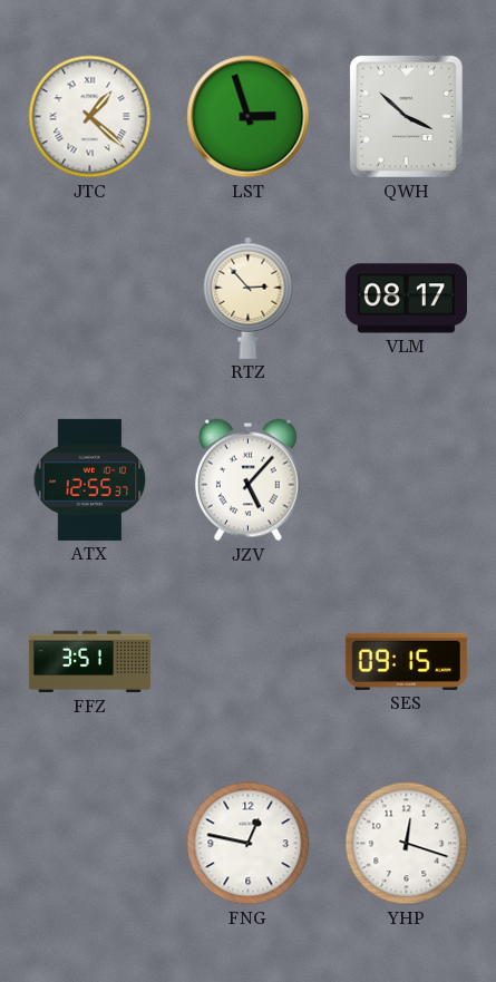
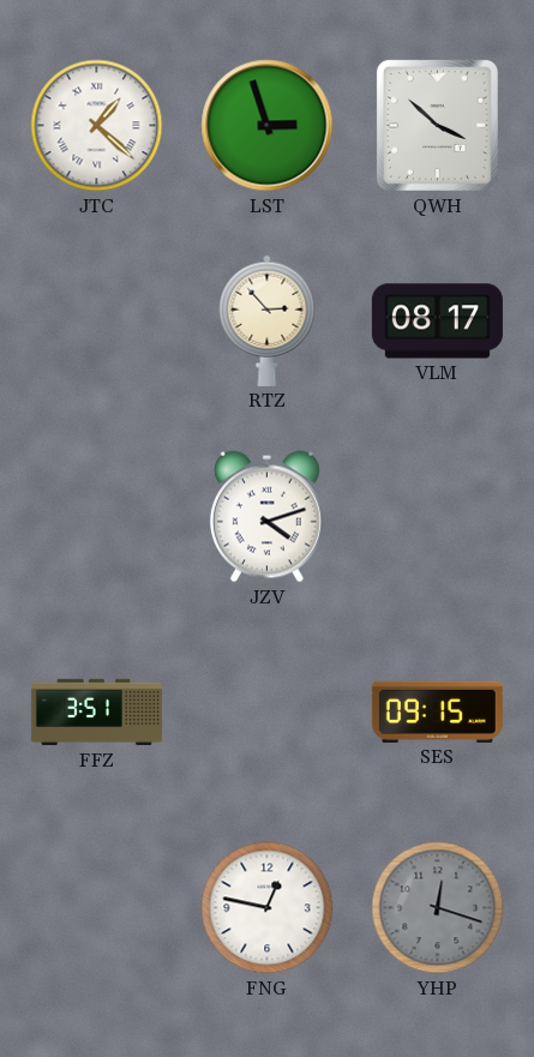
ATX: 12:55 -> none
JZV: 5:07 -> 4:12
YHP dial: white -> grey
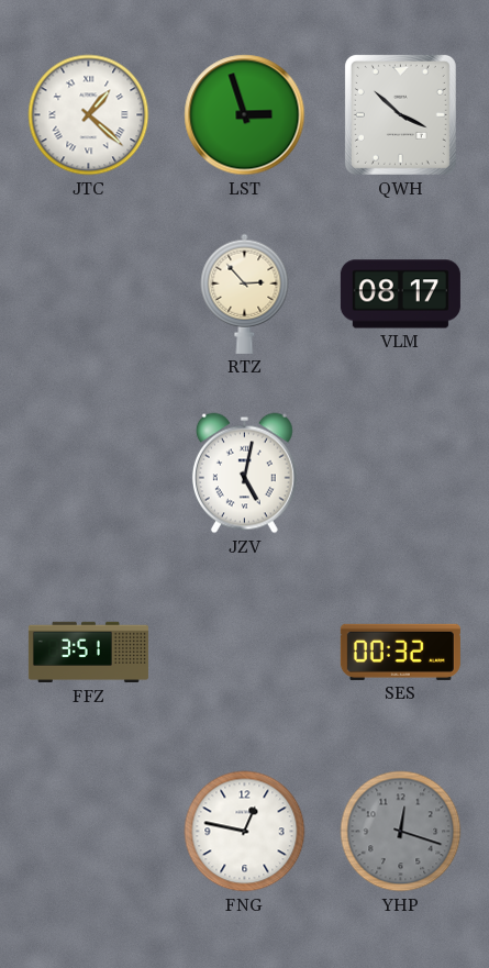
JZV: 4:12 -> 5:02
SES: 09:15 -> 00:32
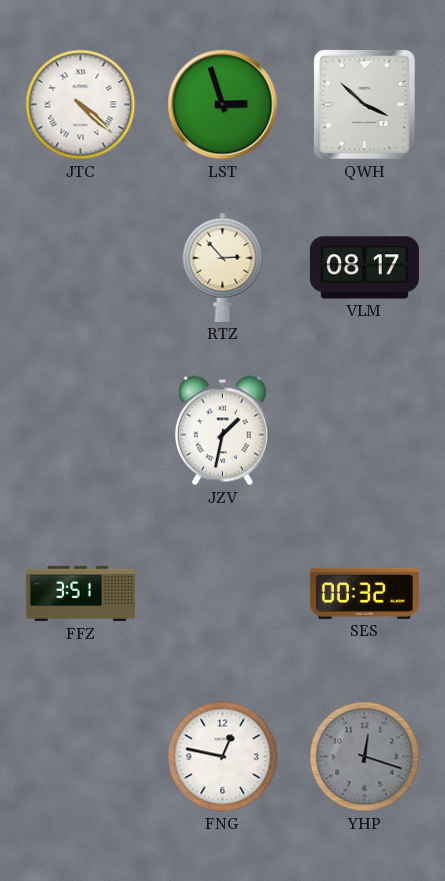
JTC: 1:22 -> 4:22
JZV: 5:02 -> 1:32
